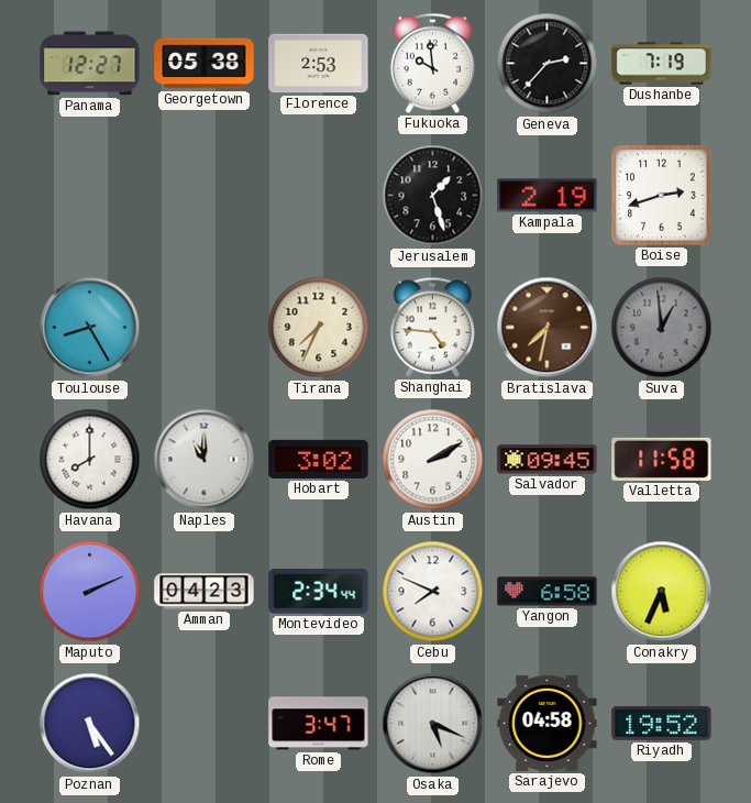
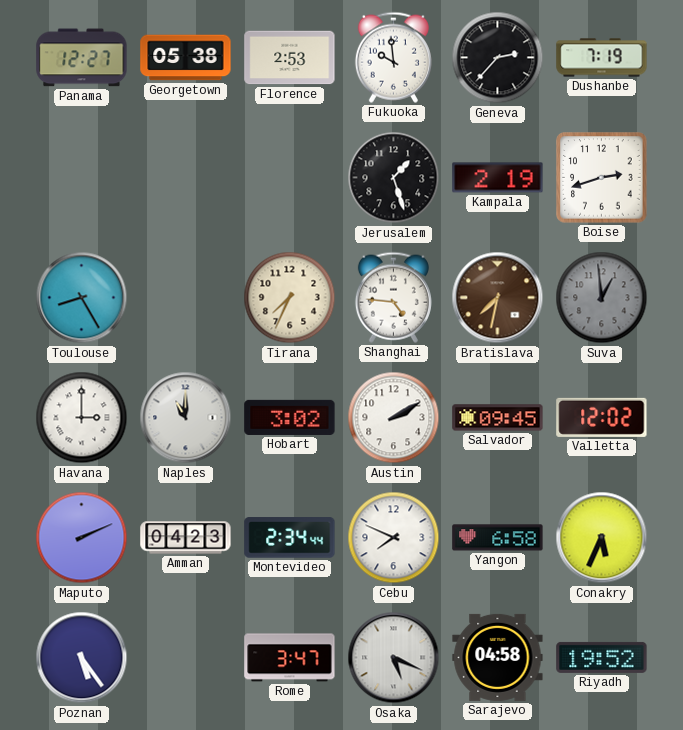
Havana: 8:00 -> 3:00
Valletta: 11:58 -> 12:02
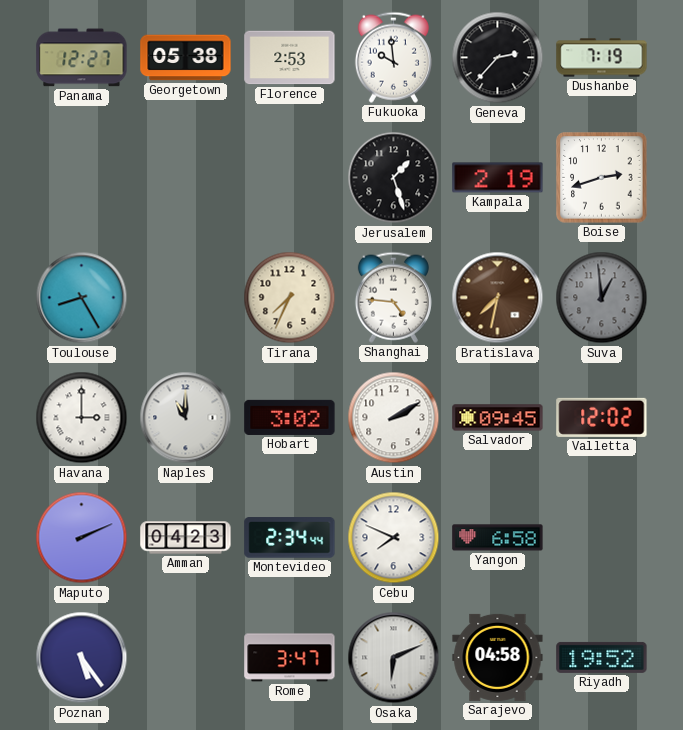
Conakry: 5:34 -> none
Osaka: 5:19 -> 6:11
